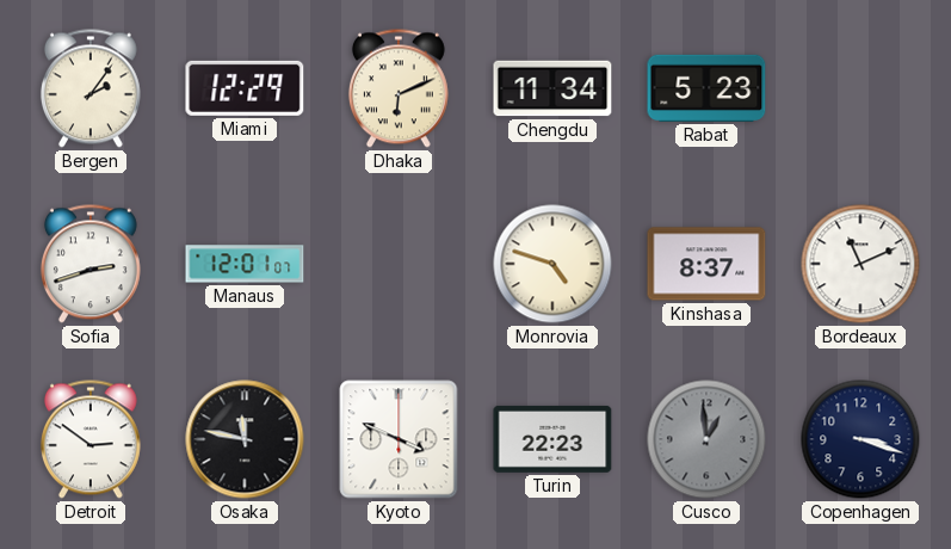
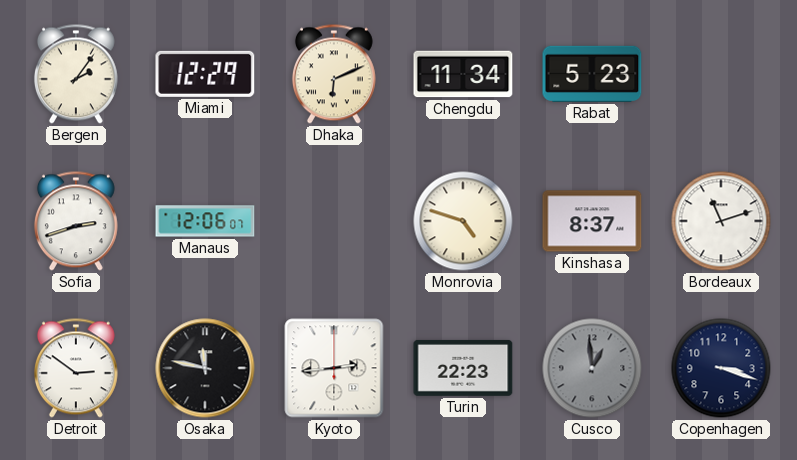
Manaus: 12:01 -> 12:06
Bordeaux: 11:11 -> 11:12
Kyoto: 3:49 -> 2:44
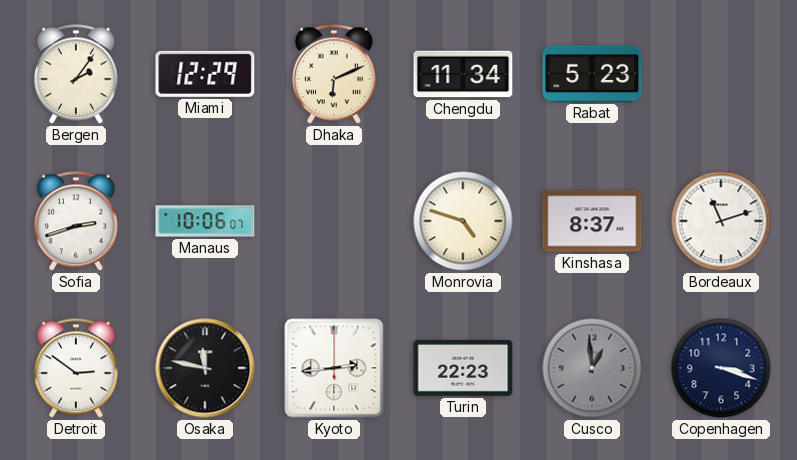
Manaus: 12:06 -> 10:06
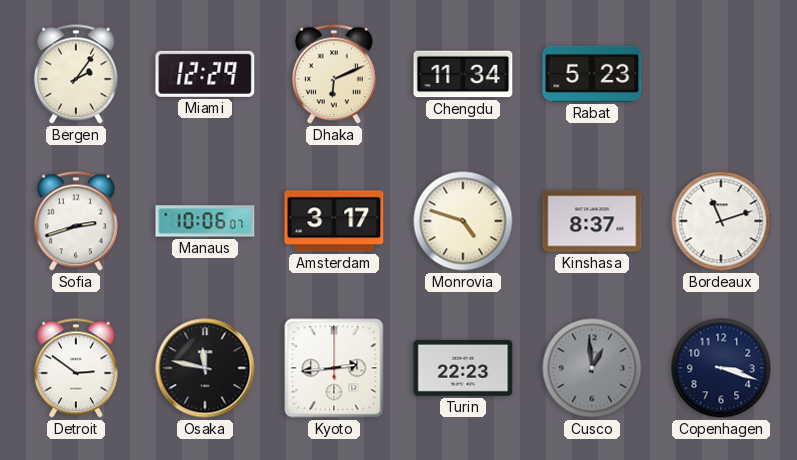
Amsterdam: none -> 3:17
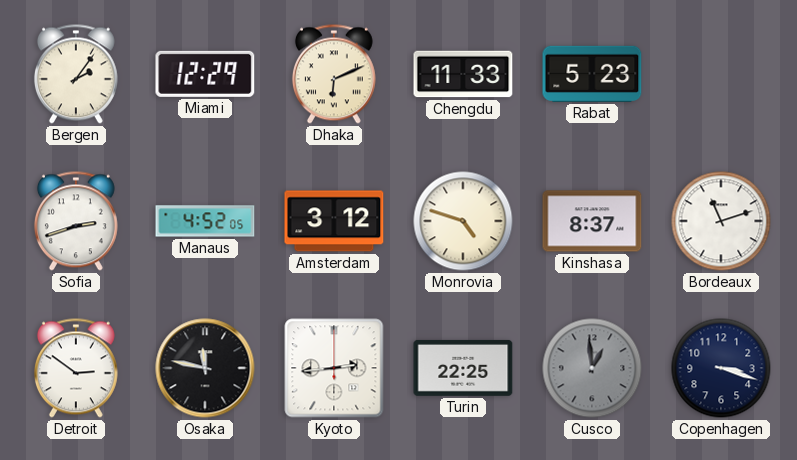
Chengdu: 11:34 -> 11:33
Manaus: 10:06 -> 4:52
Amsterdam: 3:17 -> 3:12
Turin: 22:23 -> 22:25
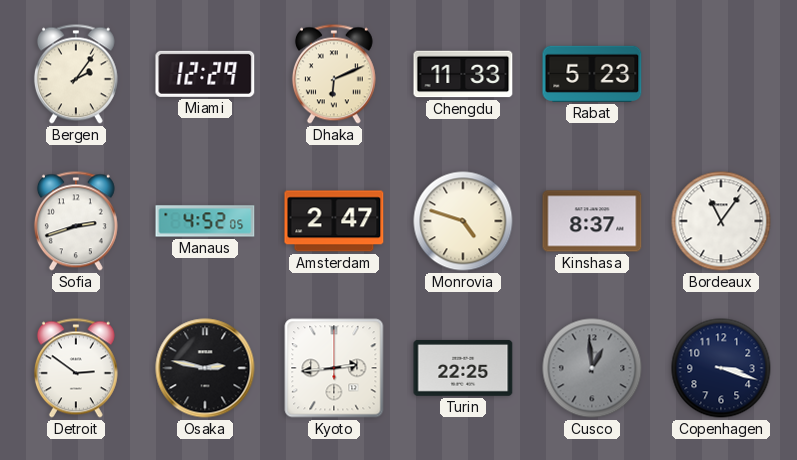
Amsterdam: 3:12 -> 2:47
Bordeaux: 11:12 -> 11:06
Osaka: 11:47 -> 2:47
